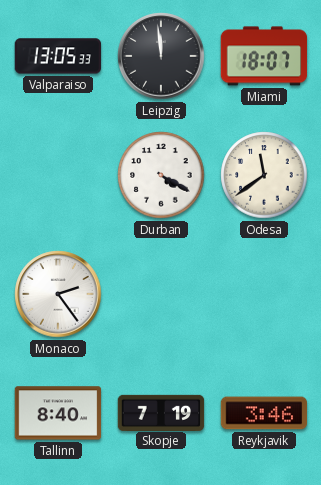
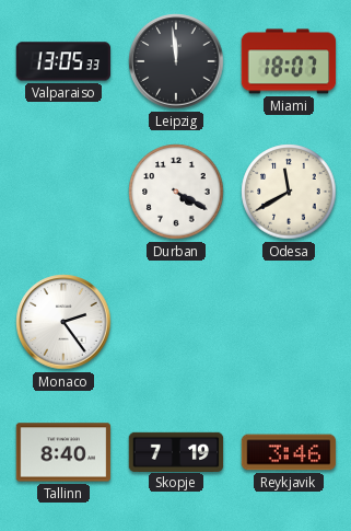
Odesa: 11:39 -> 11:40
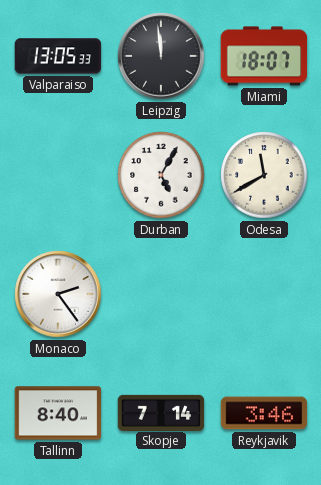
Durban: 4:20 -> 5:05
Skopje: 7:19 -> 7:14
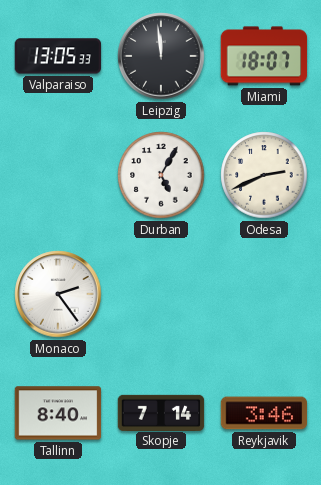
Odesa: 11:40 -> 2:41
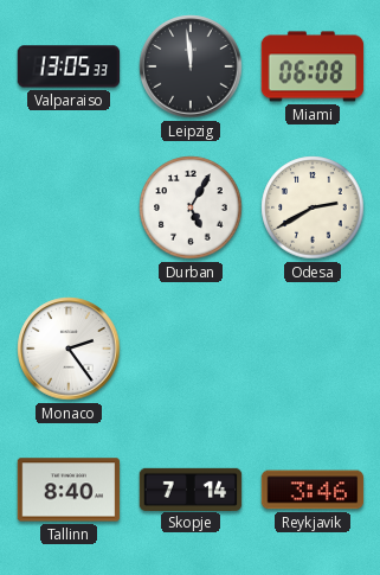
Miami: 18:07 -> 06:08
Odesa: 2:41 -> 2:40
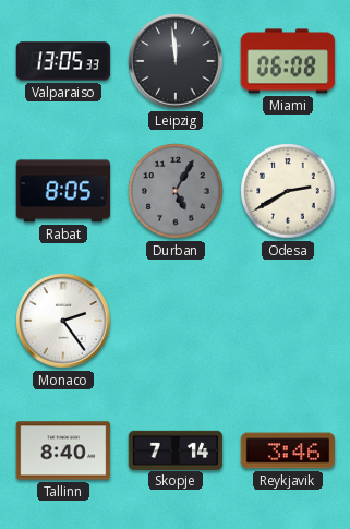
Rabat: none -> 8:05
Durban dial: white -> grey
